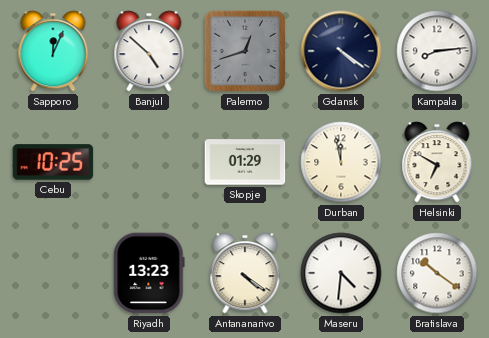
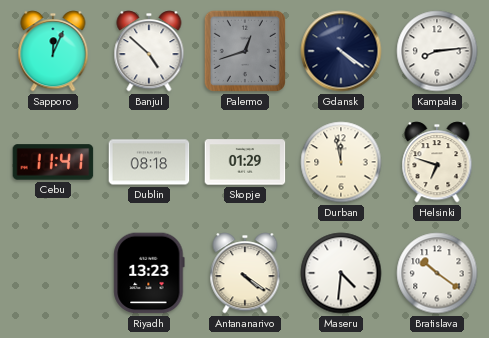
Cebu: 10:25 -> 11:41
Dublin: none -> 08:18
Helsinki: 6:50 -> 6:48
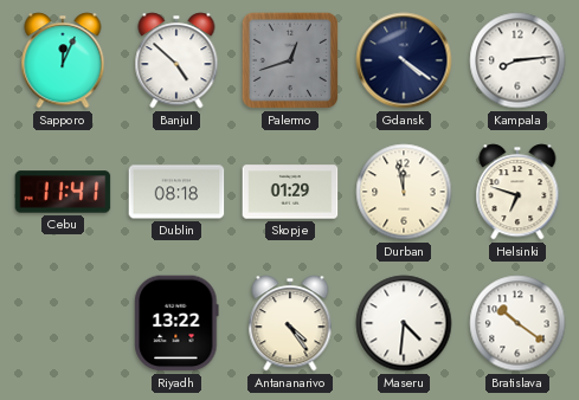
Riyadh: 13:23 -> 13:22
Antananarivo: 4:21 -> 4:24
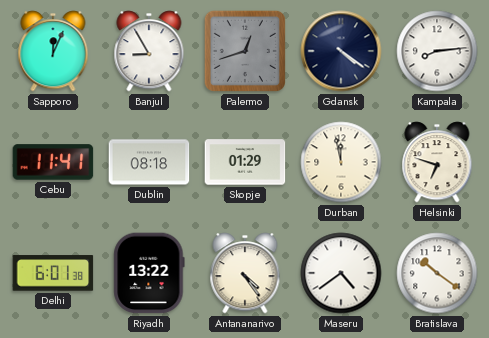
Banjul: 4:52 -> 8:55
Delhi: none -> 6:01
Maseru: 4:31 -> 4:39
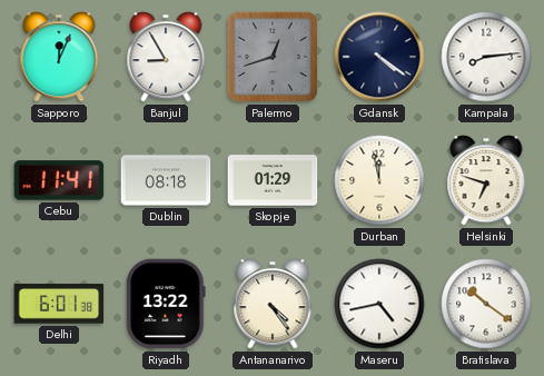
Maseru: 4:39 -> 4:43
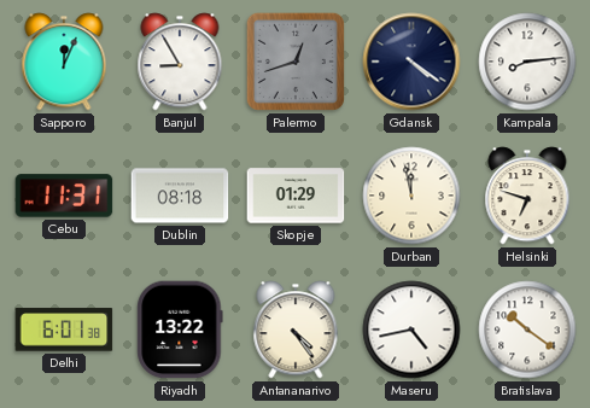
Cebu: 11:41 -> 11:31
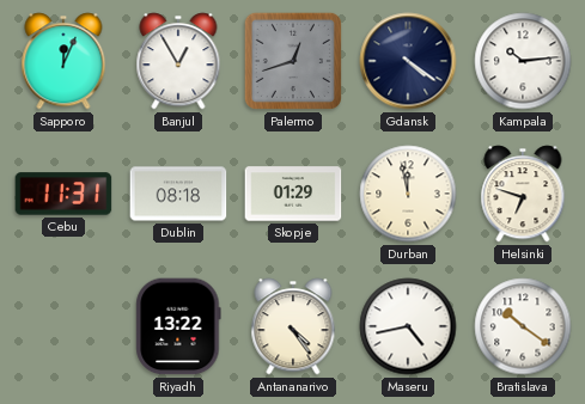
Banjul: 8:55 -> 12:55
Kampala: 8:14 -> 10:14
Delhi: 6:01 -> none
